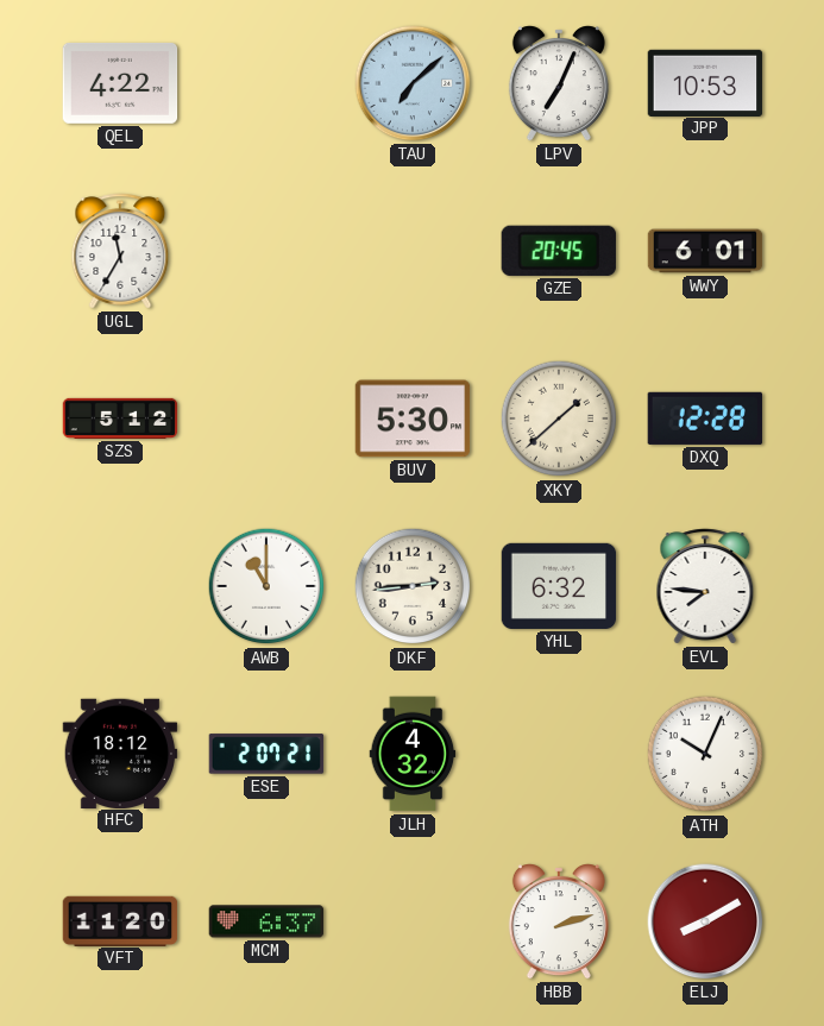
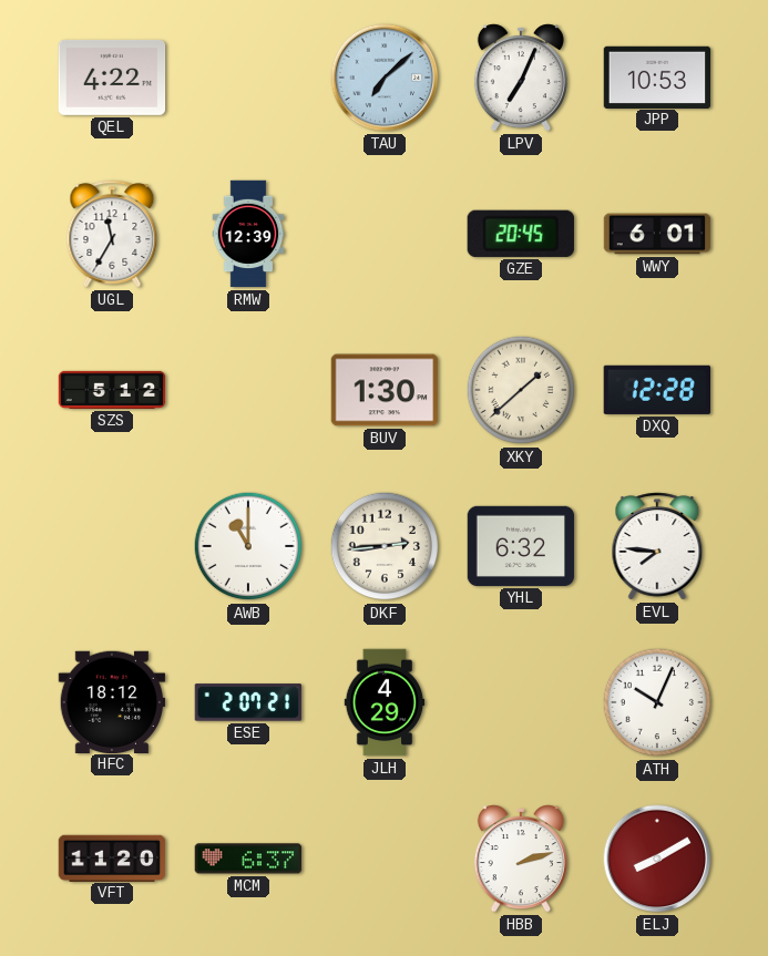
RMW: none -> 12:39
BUV: 5:30 -> 1:30
JLH: 4:32 -> 4:29
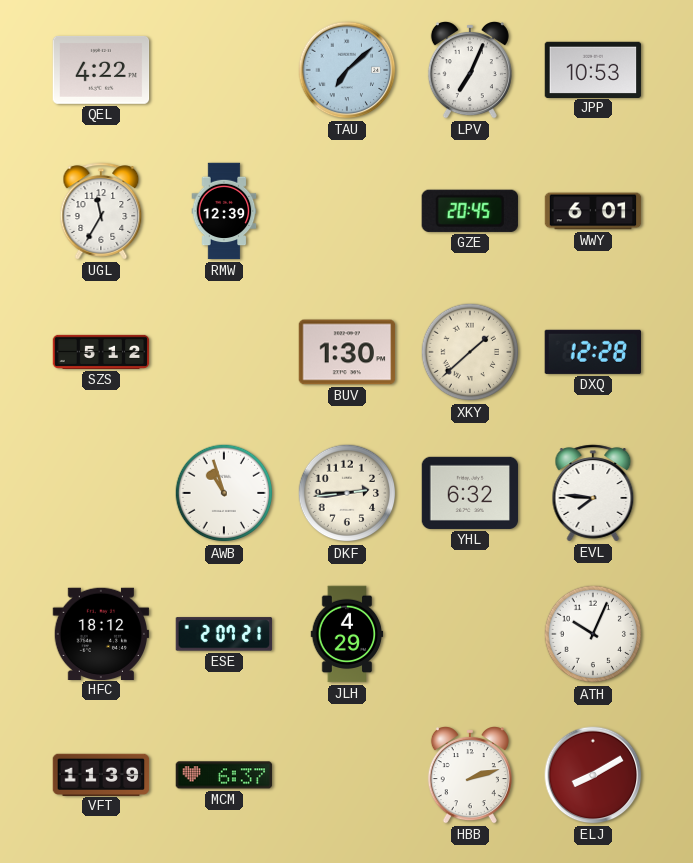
AWB: 11:00 -> 10:57
VFT: 11:20 -> 11:39
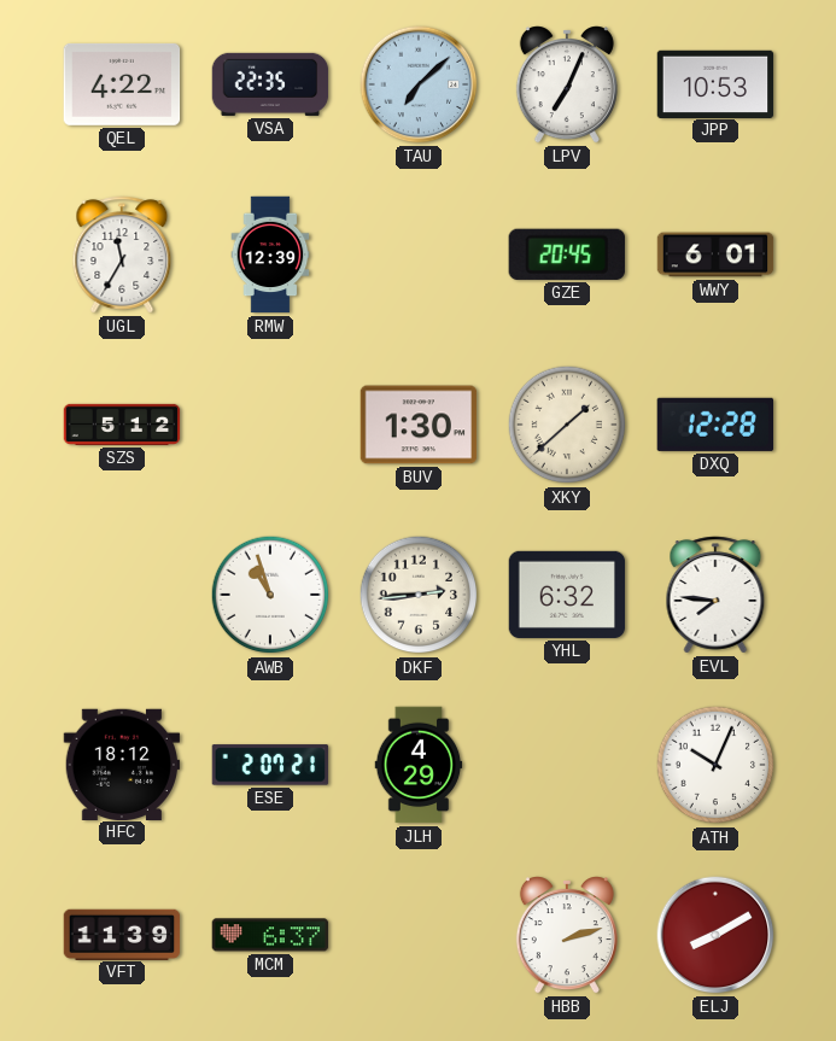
VSA: none -> 22:35
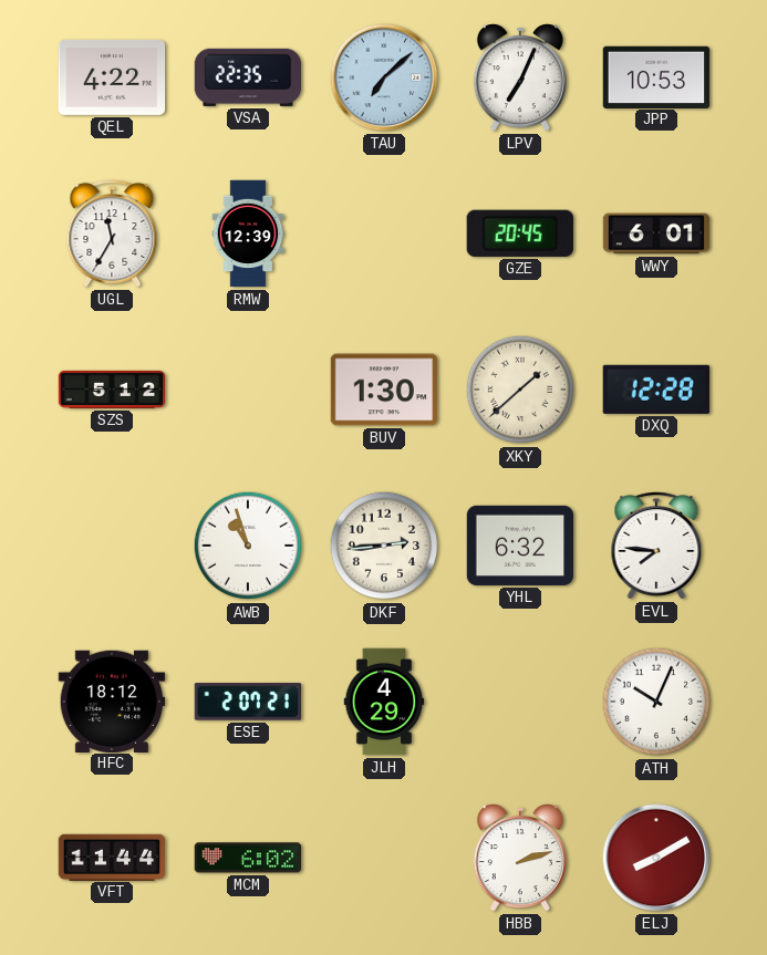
VFT: 11:39 -> 11:44
MCM: 6:37 -> 6:02
